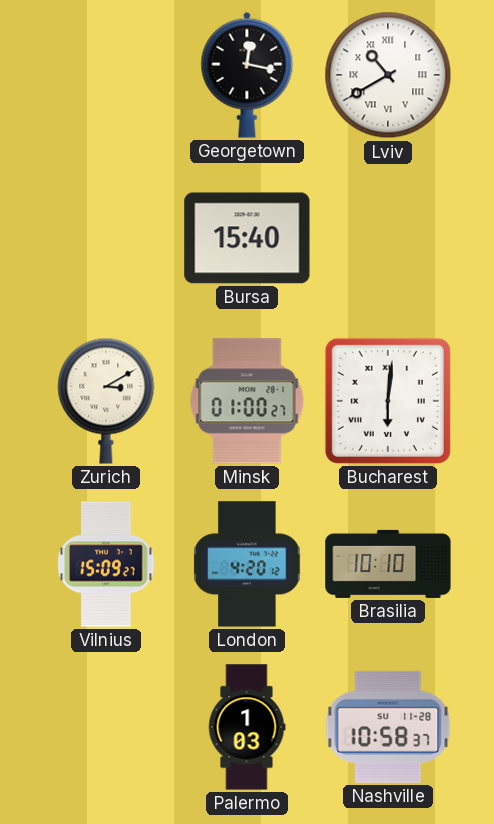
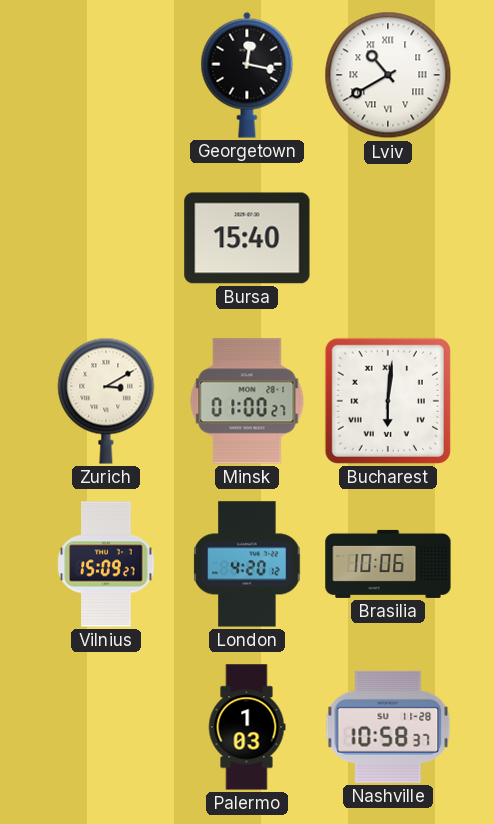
Brasilia: 10:10 -> 10:06
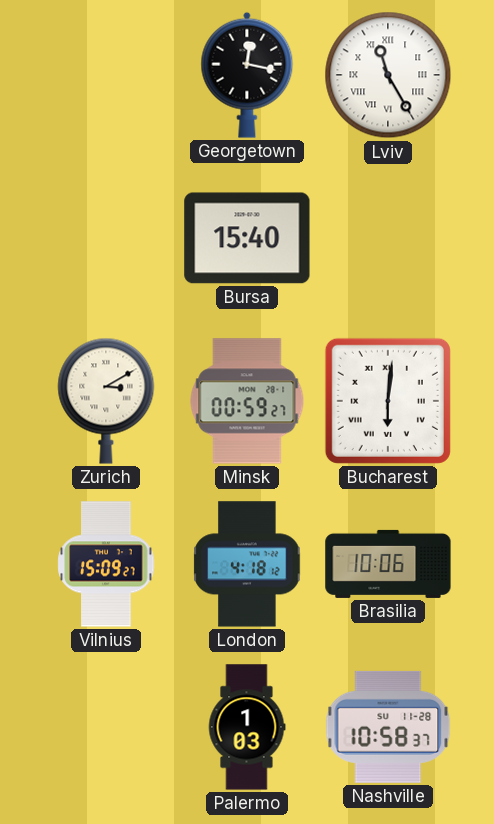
Lviv: 10:40 -> 11:25
Minsk: 01:00 -> 00:59
London: 4:20 -> 4:18
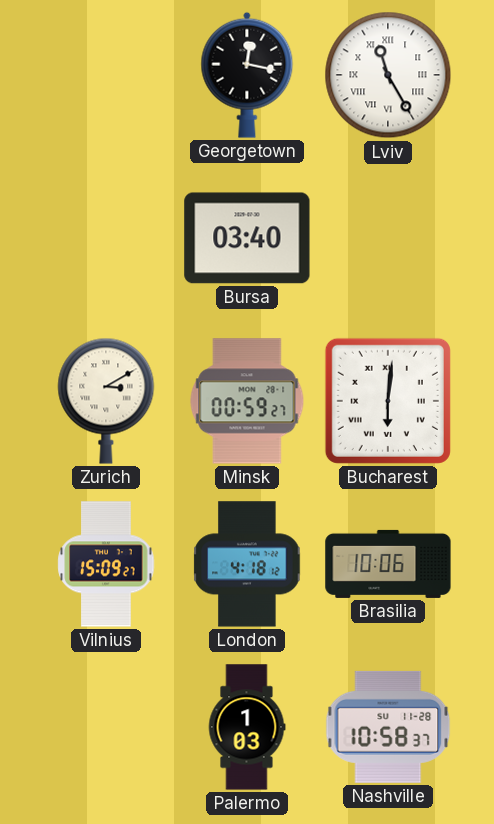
Bursa: 15:40 -> 03:40
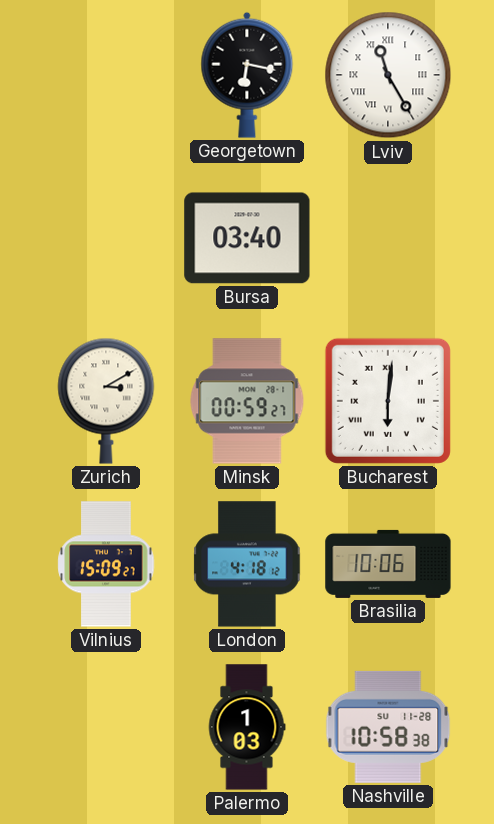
Georgetown: 12:17 -> 6:17
Nashville: 10:58:37 -> 10:58:38
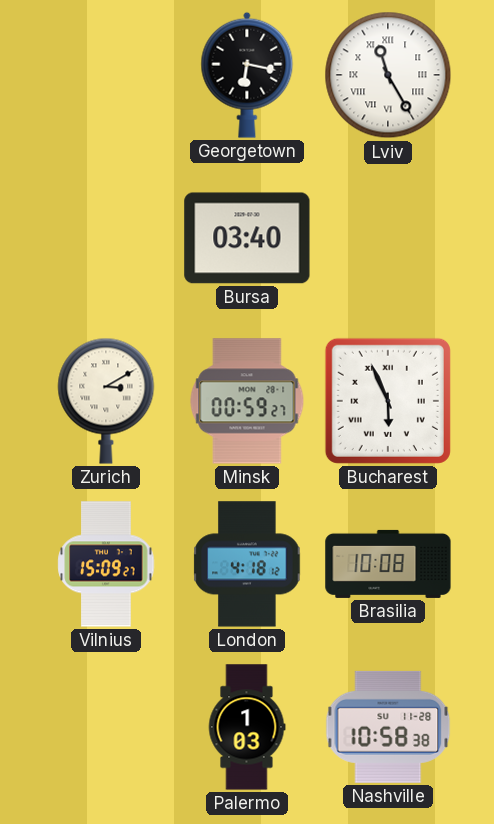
Bucharest: 6:01 -> 5:56
Brasilia: 10:06 -> 10:08
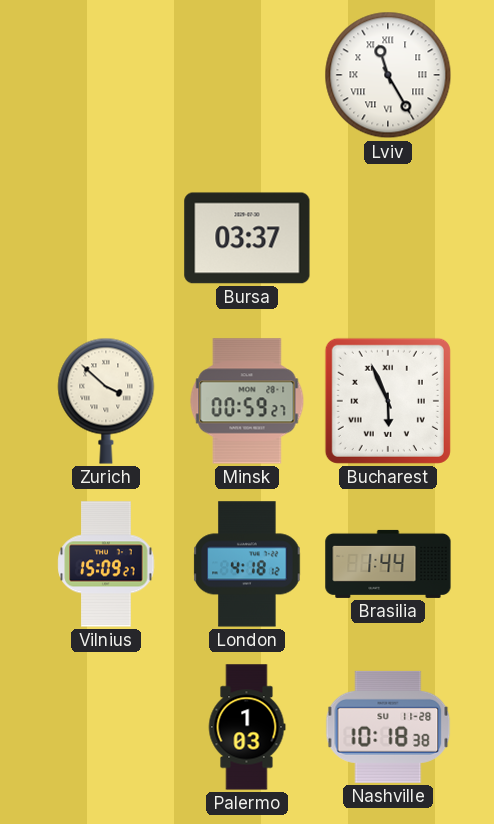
Georgetown: 6:17 -> none
Bursa: 03:40 -> 03:37
Zurich: 3:10 -> 3:52
Brasilia: 10:08 -> 1:44
Nashville: 10:58 -> 10:18
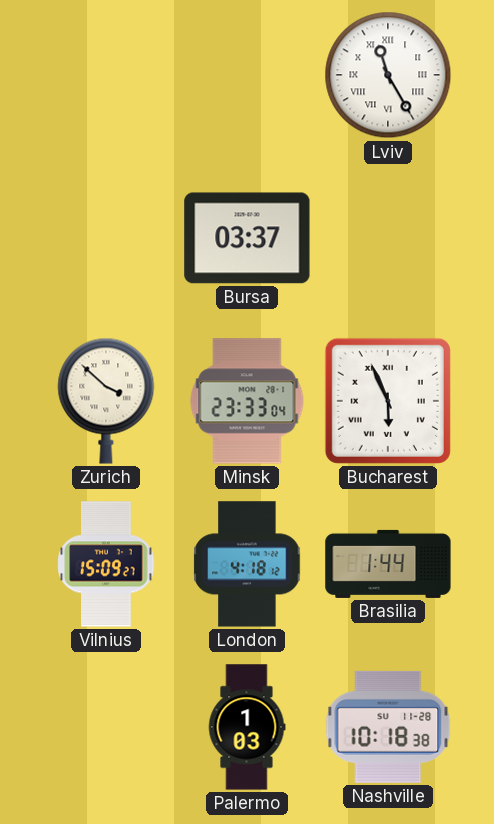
Minsk: 00:59 -> 23:33
